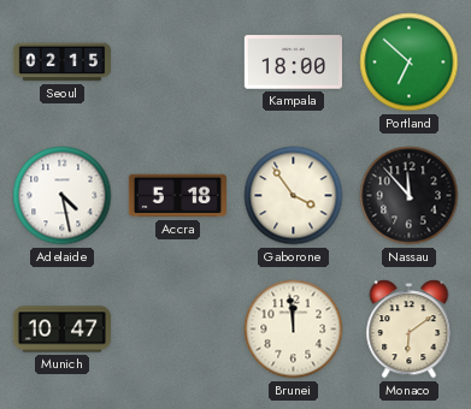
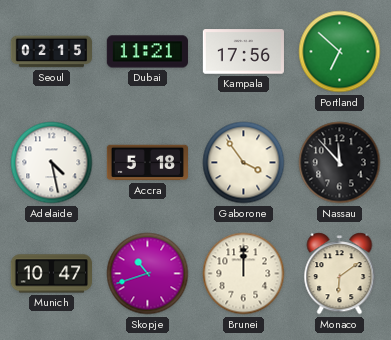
Dubai: none -> 11:21
Kampala: 18:00 -> 17:56
Skopje: none -> 10:42
Brunei: 11:59 -> 12:00
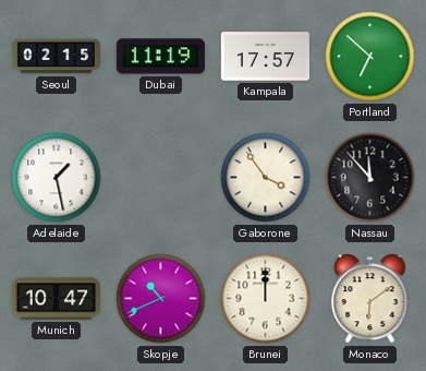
Dubai: 11:21 -> 11:19
Kampala: 17:56 -> 17:57
Adelaide: 4:28 -> 1:28
Accra: 5:18 -> none
Skopje: 10:42 -> 10:41
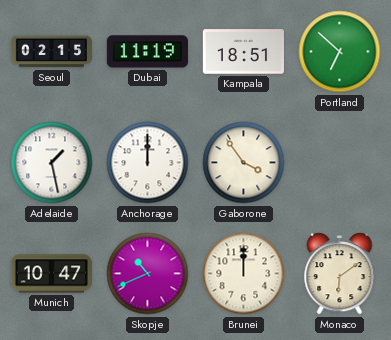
Kampala: 17:57 -> 18:51
Anchorage: none -> 12:00
Nassau: 11:53 -> none
